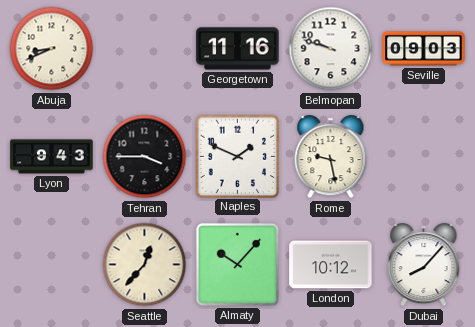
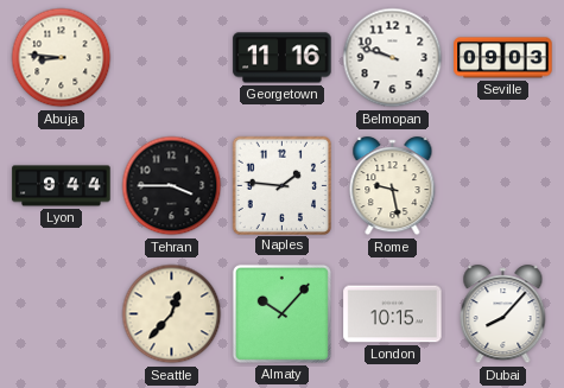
Abuja: 8:41 -> 8:46
Lyon: 9:43 -> 9:44
Naples: 1:49 -> 1:46
London: 10:12 -> 10:15
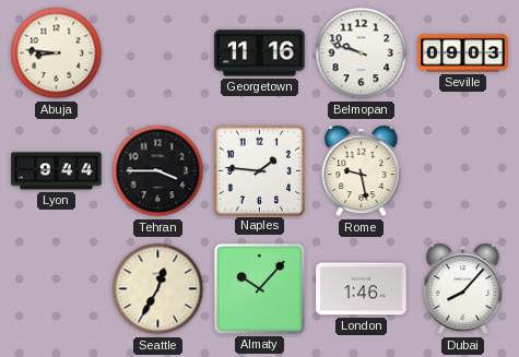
Seattle: 12:37 -> 12:35
London: 10:15 -> 1:46
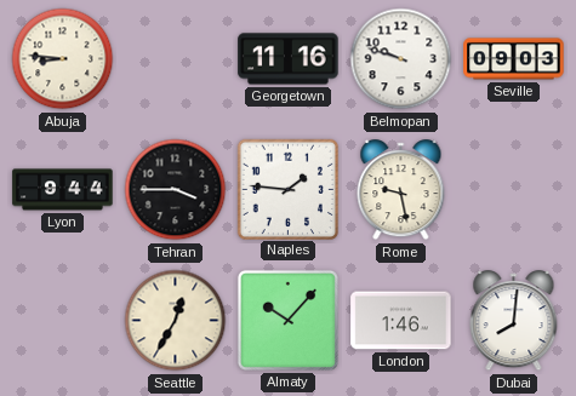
Dubai: 8:07 -> 8:01
